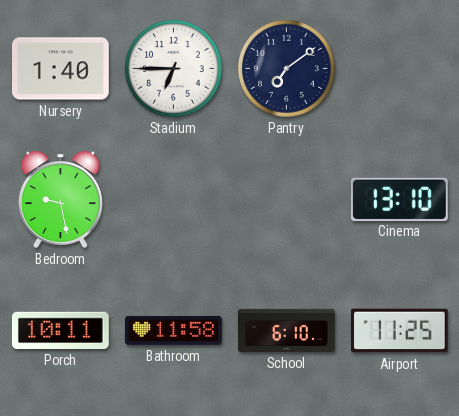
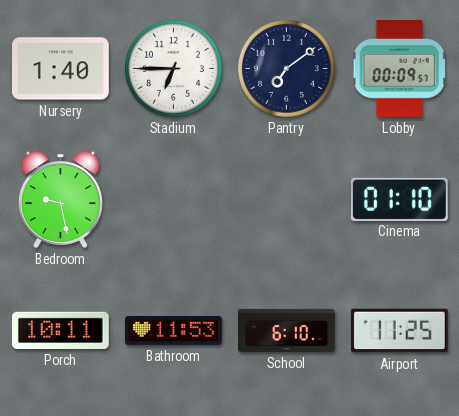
Lobby: none -> 00:09
Cinema: 13:10 -> 01:10
Bathroom: 11:58 -> 11:53
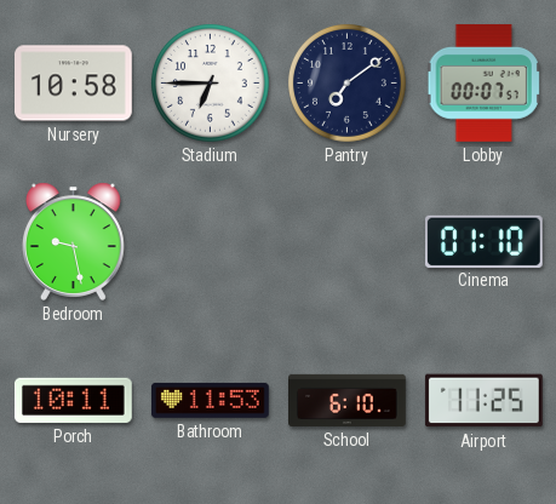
Nursery: 1:40 -> 10:58
Lobby: 00:09 -> 00:07
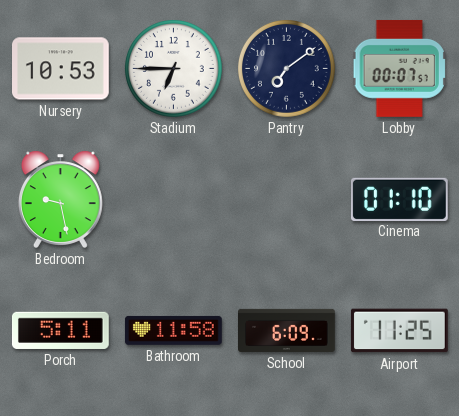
Nursery: 10:58 -> 10:53
Porch: 10:11 -> 5:11
Bathroom: 11:53 -> 11:58
School: 6:10 -> 6:09
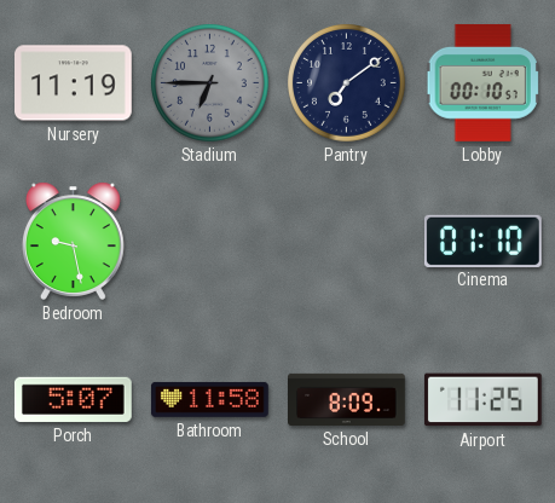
Nursery: 10:53 -> 11:19
Stadium dial: white -> grey
Lobby: 00:07 -> 00:10
Porch: 5:11 -> 5:07
School: 6:09 -> 8:09
